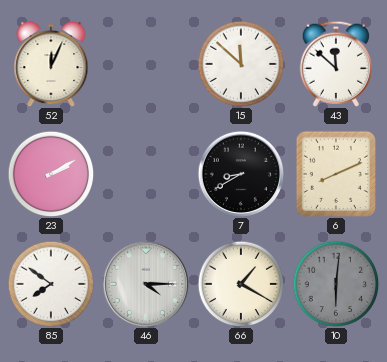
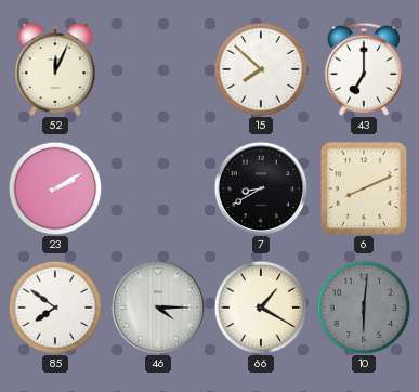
15: 11:52 -> 7:52
43: 11:52 -> 7:00
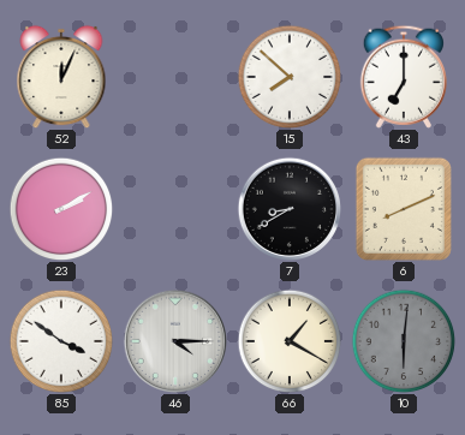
85: 7:51 -> 3:51
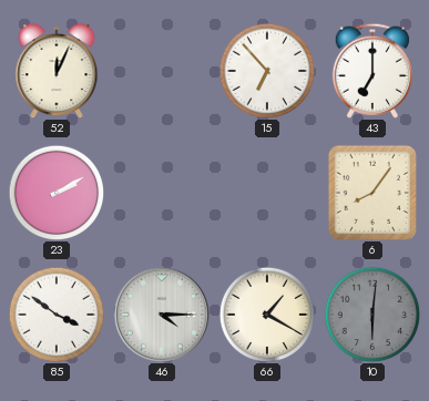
15: 7:52 -> 6:53
7: 8:40 -> none
6: 8:11 -> 8:06
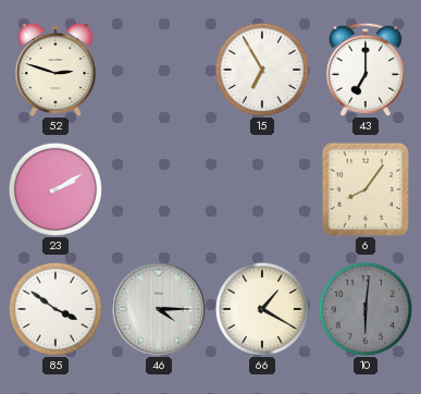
52: 12:04 -> 2:48
15: 6:53 -> 6:55
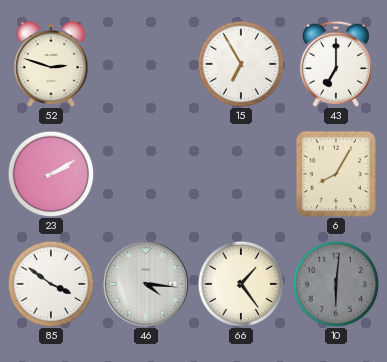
6: 8:06 -> 8:05
46: 4:15 -> 4:16
66: 1:20 -> 1:24
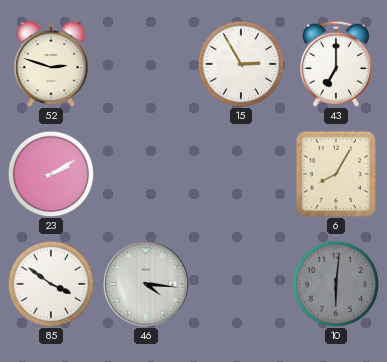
15: 6:55 -> 2:55
66: 1:24 -> none
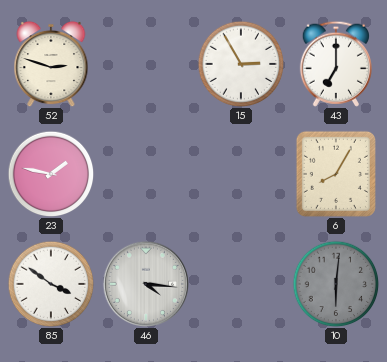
23: 2:10 -> 1:47
